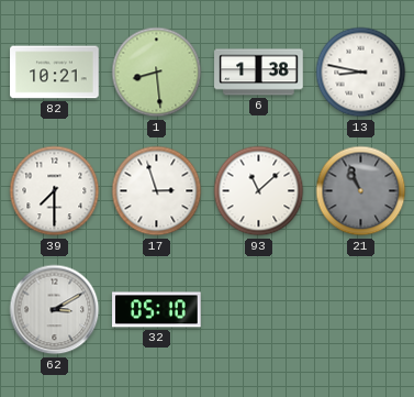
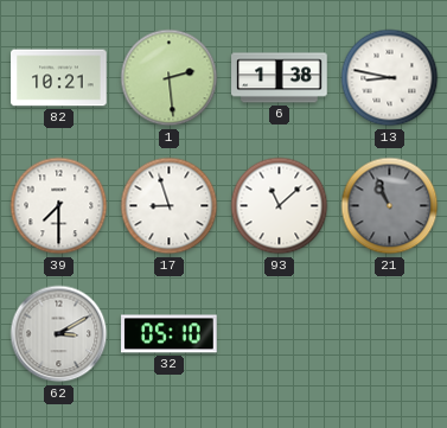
1: 8:29 -> 2:29
17: 2:57 -> 8:57
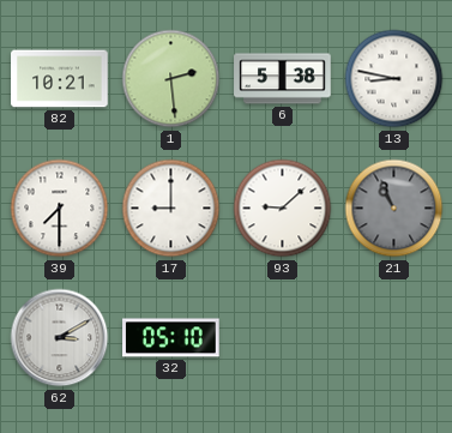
6: 1:38 -> 5:38
17: 8:57 -> 9:00
93: 11:08 -> 9:08
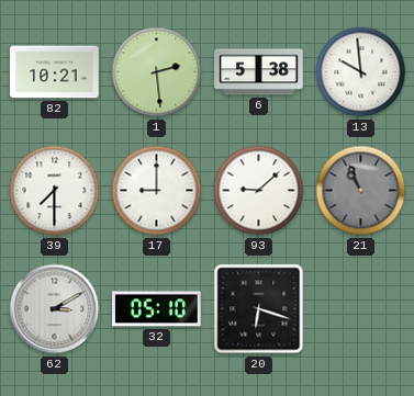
13: 8:47 -> 9:59
20: none -> 6:18
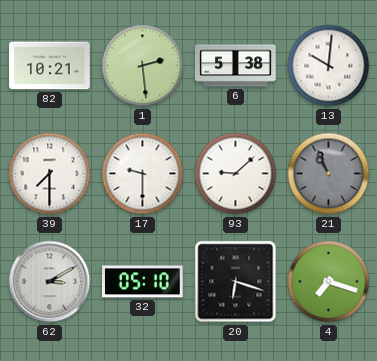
13: 9:59 -> 10:01
17: 9:00 -> 9:30
4: none -> 7:18
